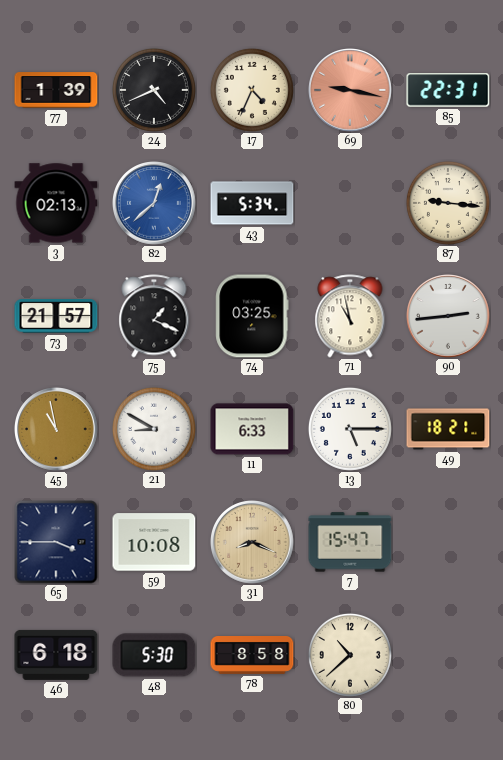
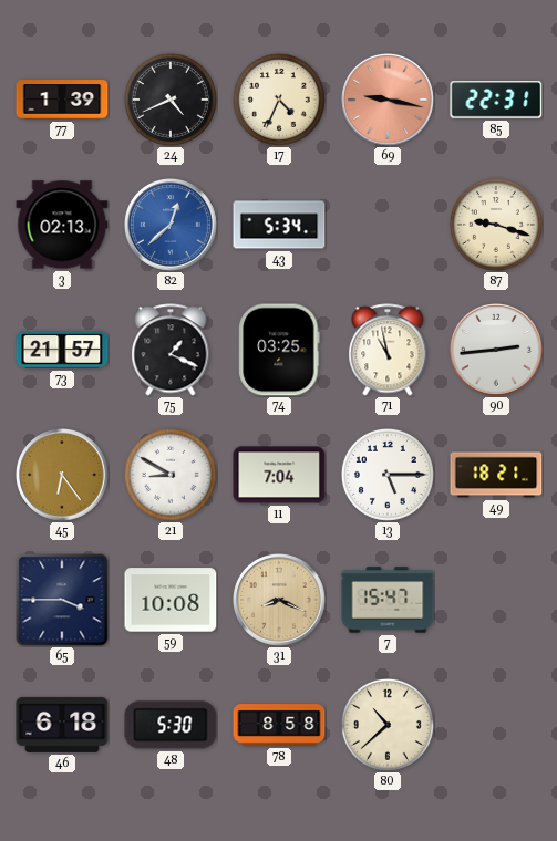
87: 9:16 -> 9:18
45: 10:58 -> 6:24
11: 6:33 -> 7:04
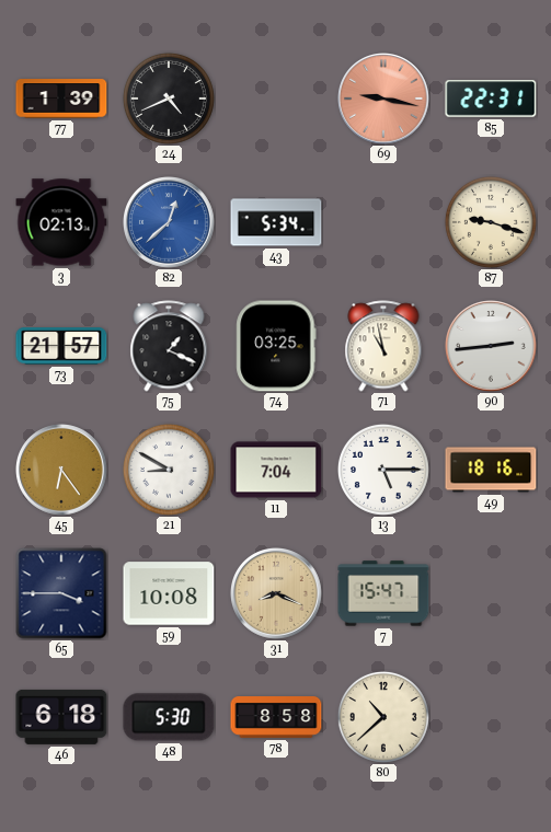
17: 4:34 -> none
49: 18:21 -> 18:16
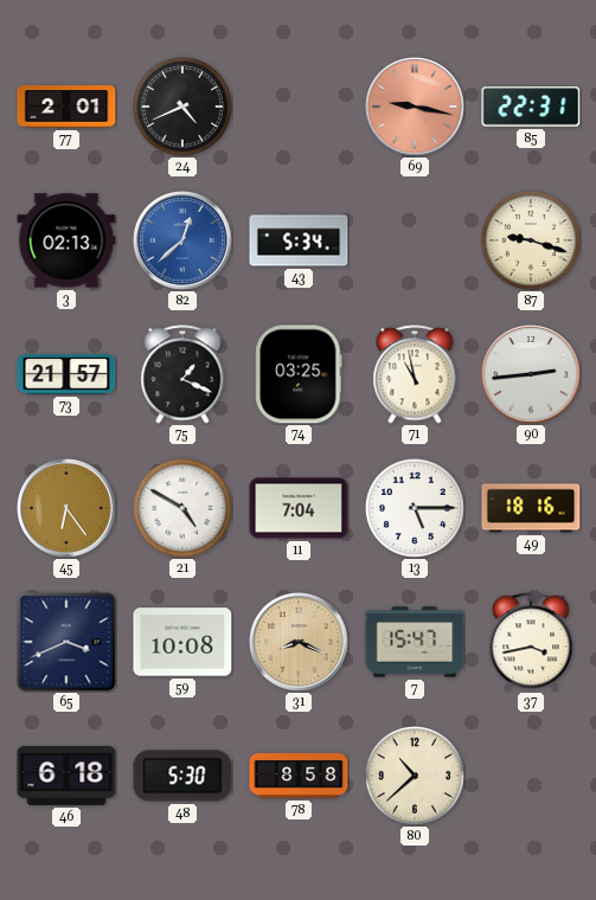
77: 1:39 -> 2:01
21: 8:50 -> 4:50
65: 3:45 -> 3:41
37: none -> 3:43
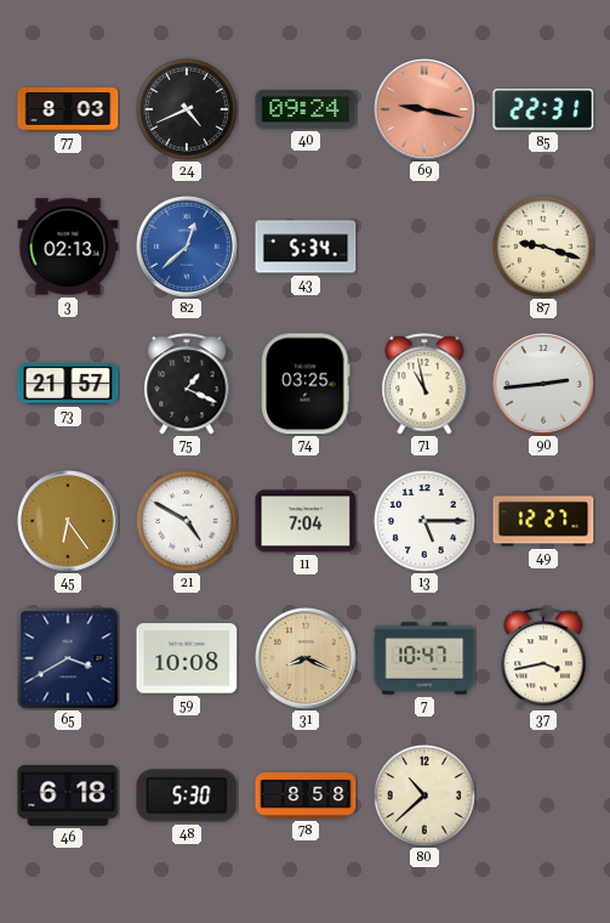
77: 2:01 -> 8:03
40: none -> 09:24
49: 18:16 -> 12:27
65: 3:41 -> 3:40
7: 15:47 -> 10:47
